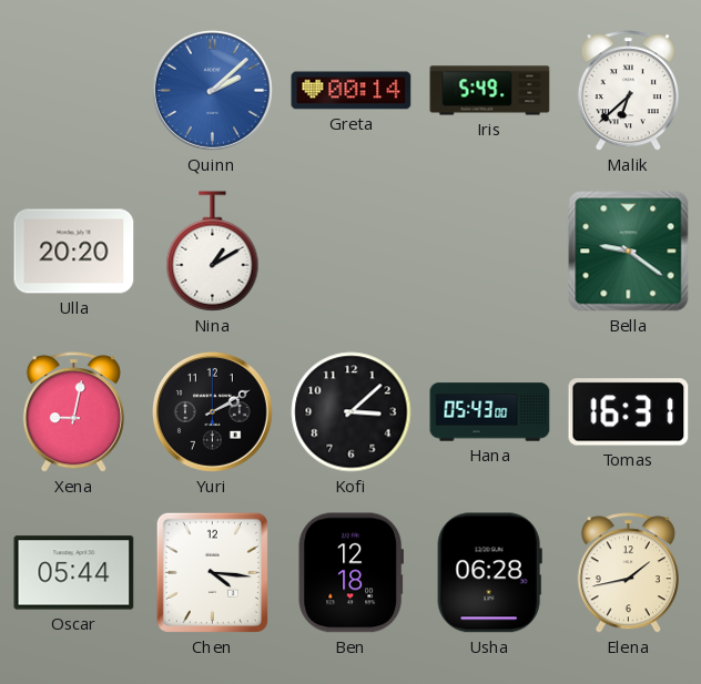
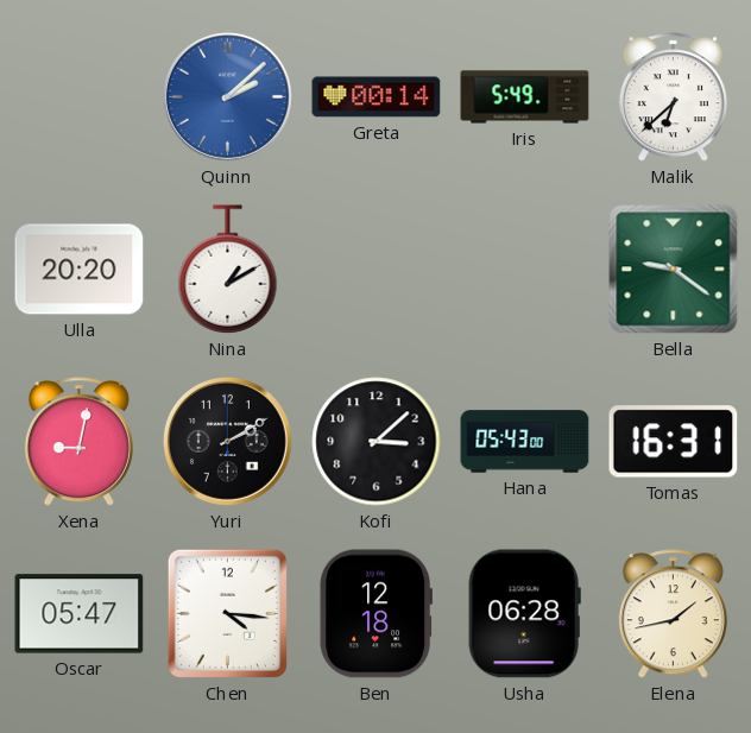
Oscar: 05:44 -> 05:47
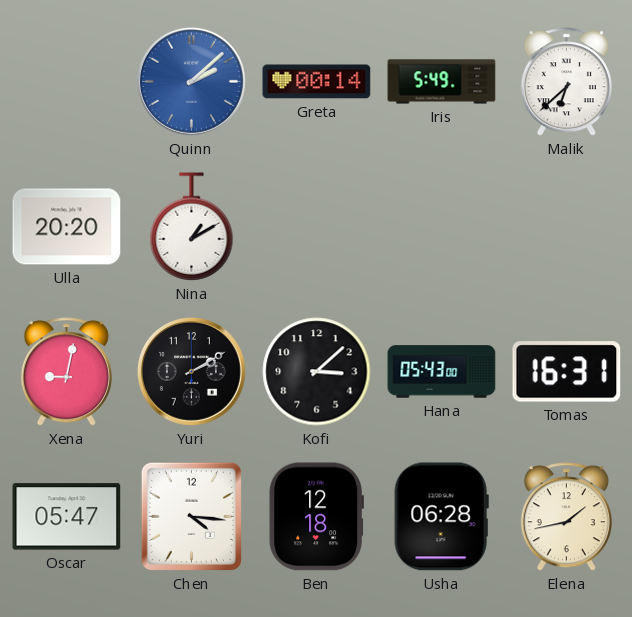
Bella: 9:21 -> none
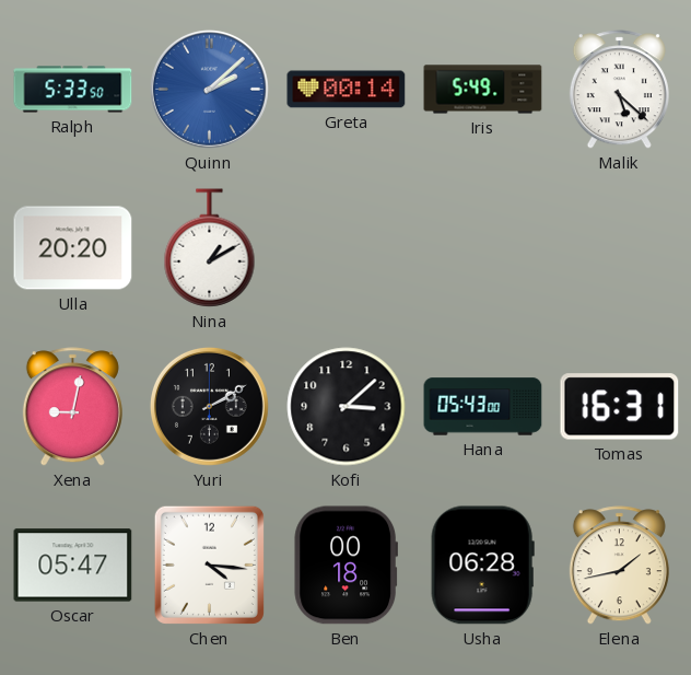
Ralph: none -> 5:33
Malik: 6:38 -> 5:22
Ben: 12:18 -> 00:18
